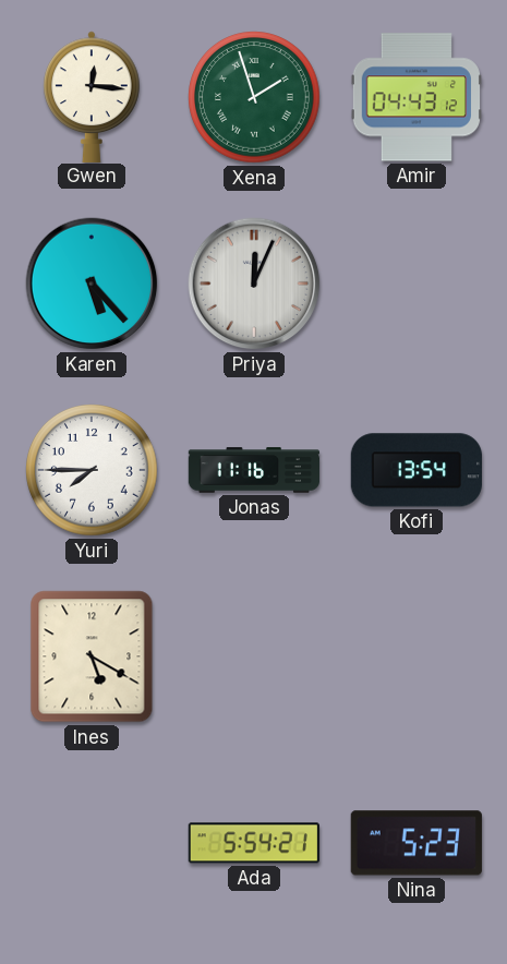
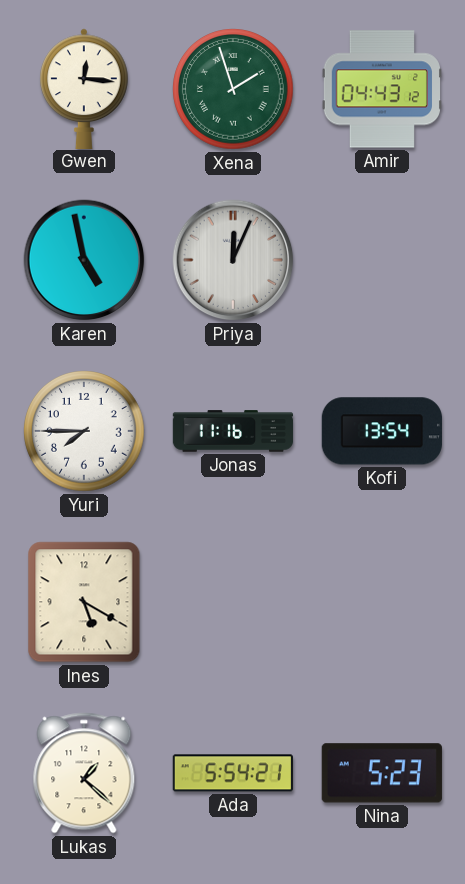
Karen: 5:23 -> 4:58
Lukas: none -> 1:22
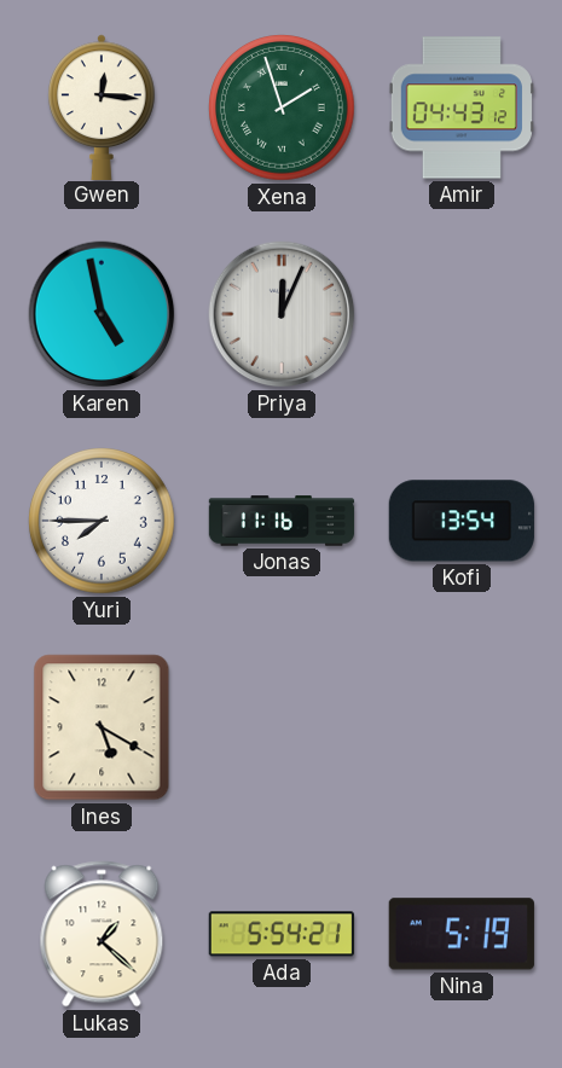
Nina: 5:23 -> 5:19
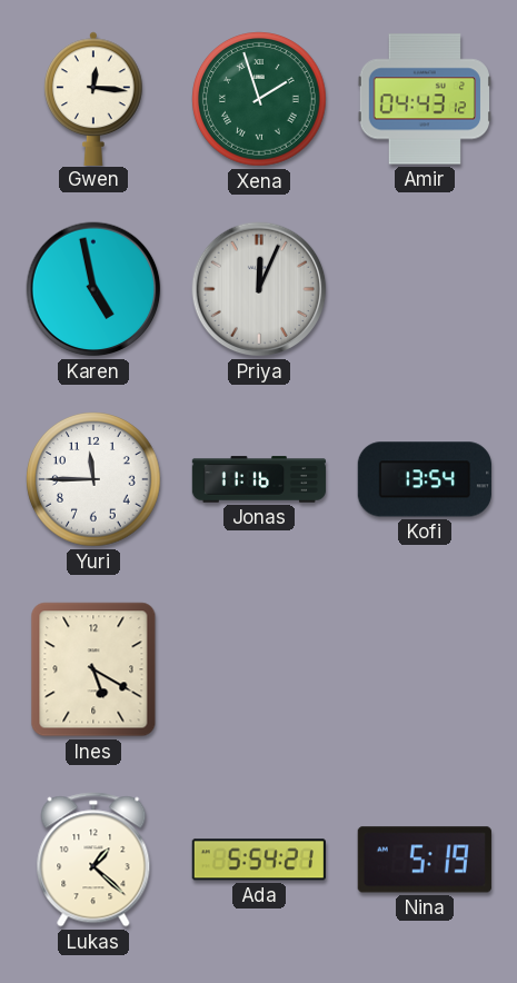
Yuri: 7:45 -> 11:45
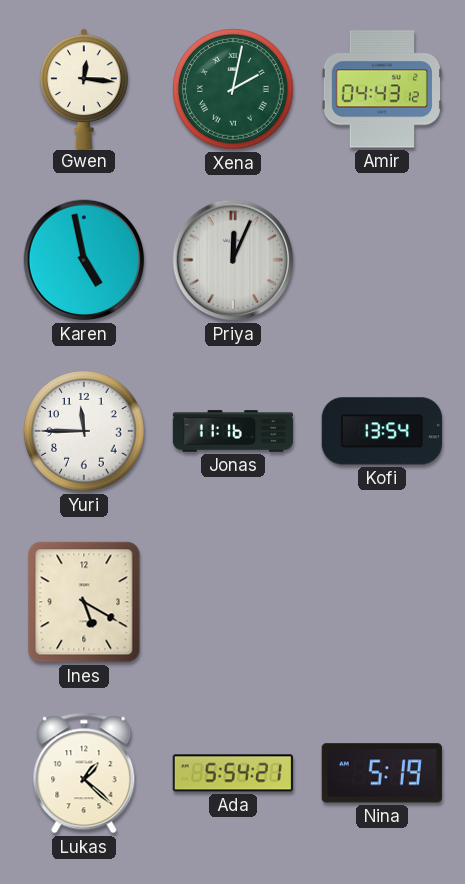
Xena: 1:57 -> 2:02
